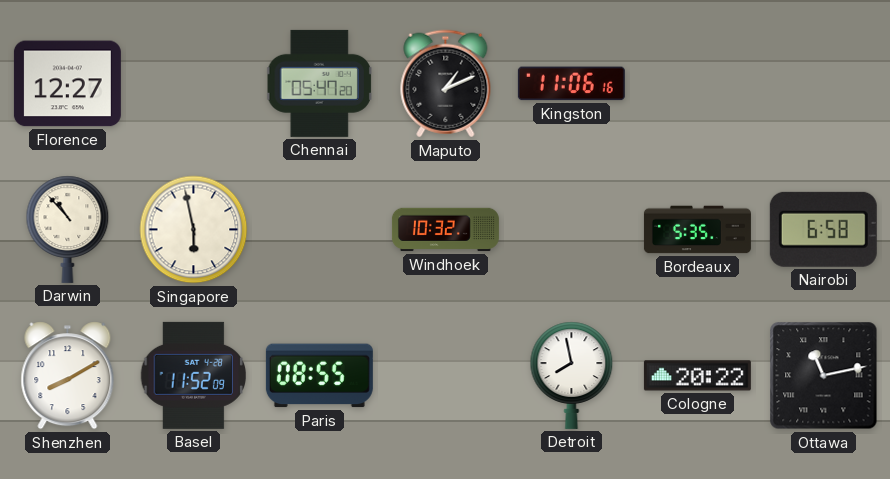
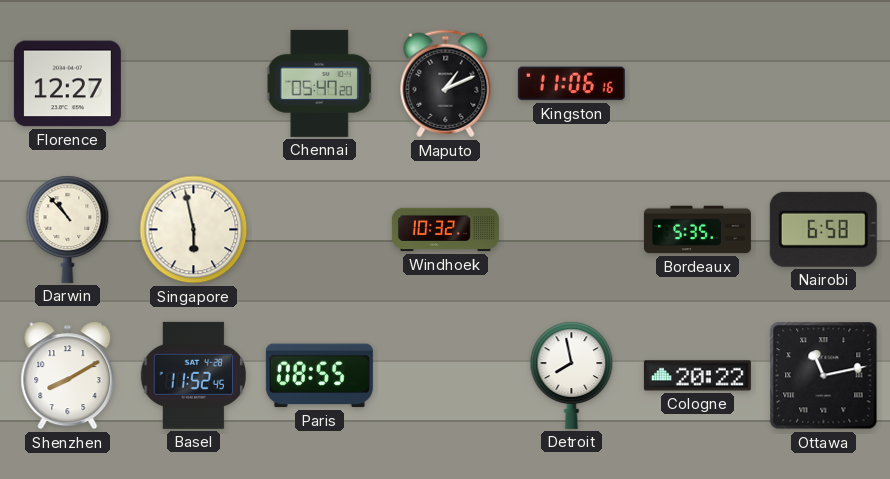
Basel: 11:52:09 -> 11:52:45
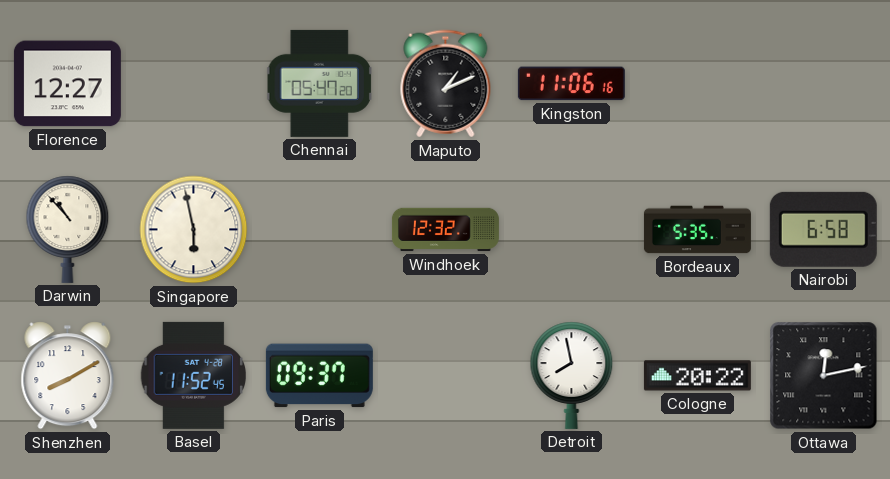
Windhoek: 10:32 -> 12:32
Paris: 08:55 -> 09:37
Ottawa: 11:13 -> 12:13
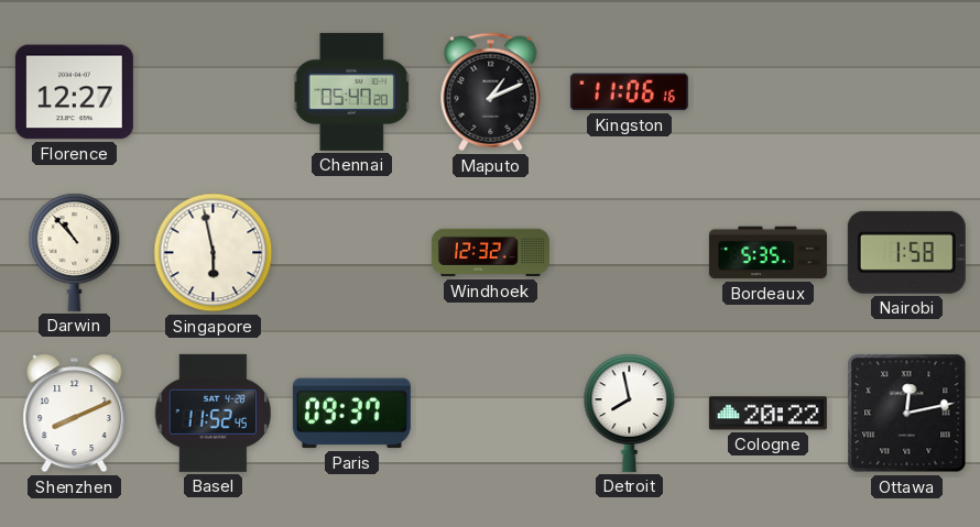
Nairobi: 6:58 -> 1:58
Shenzhen: 8:10 -> 8:11
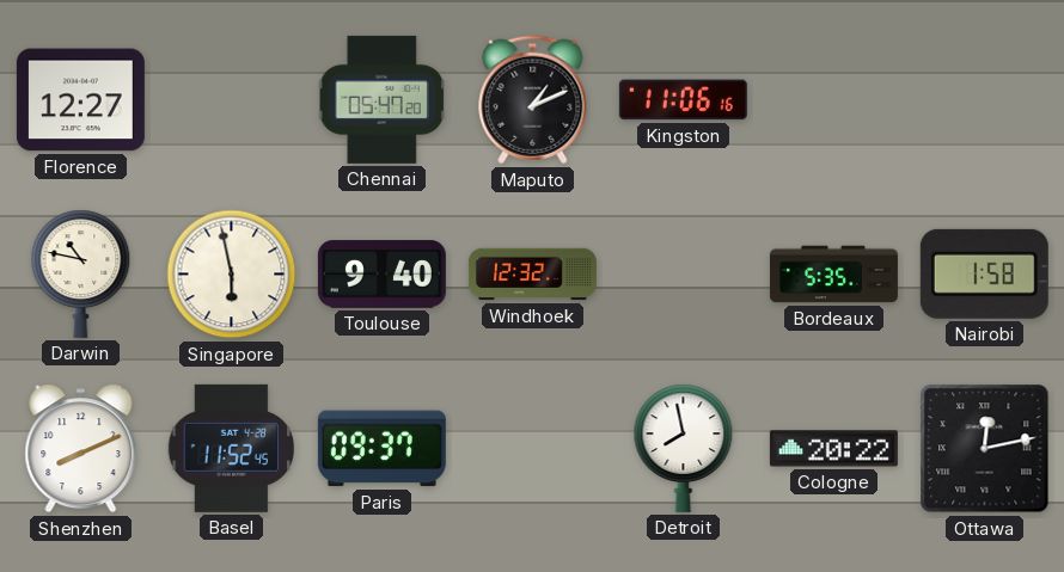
Darwin: 10:53 -> 10:47
Toulouse: none -> 9:40
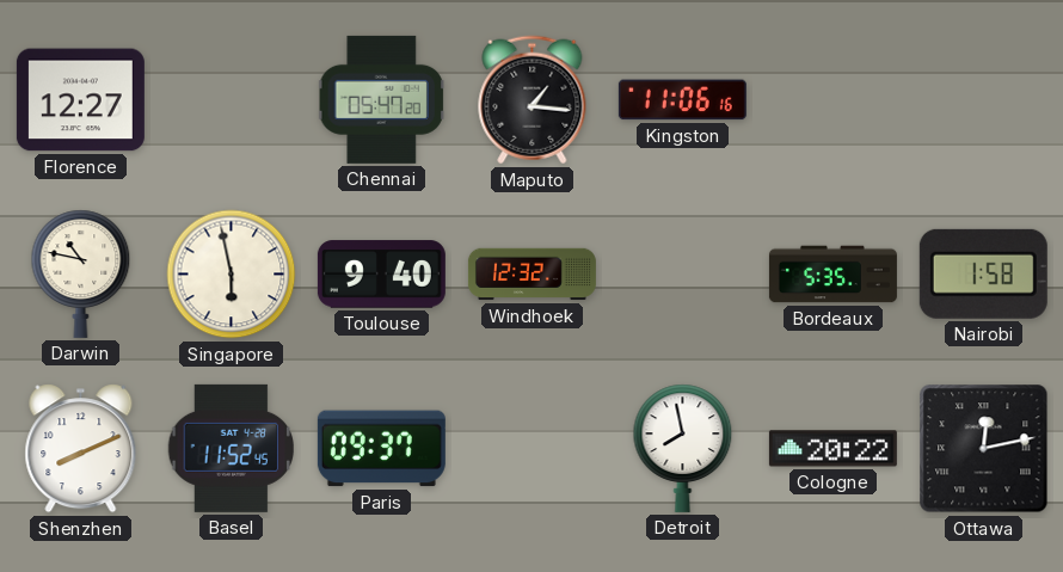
Maputo: 1:11 -> 1:16
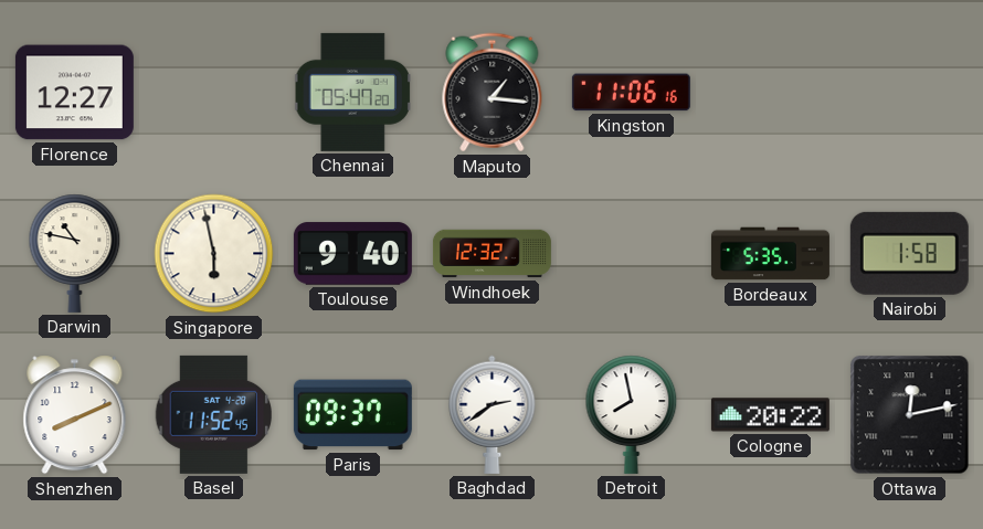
Baghdad: none -> 2:39
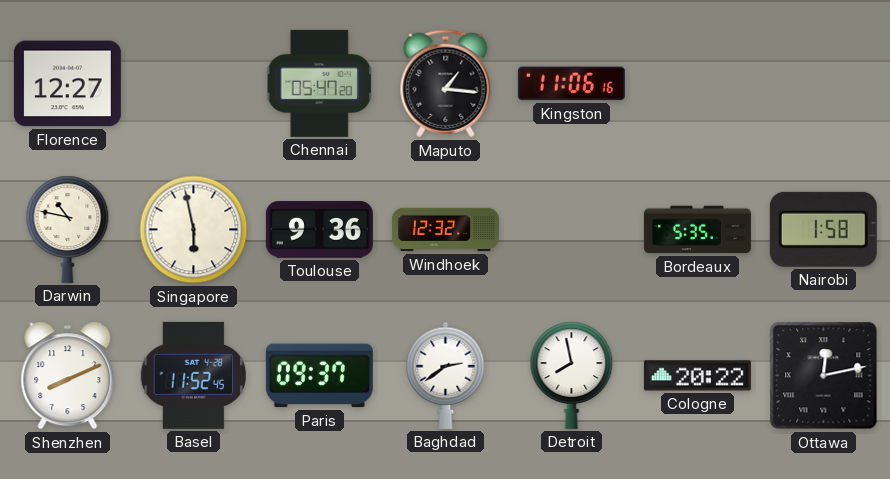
Toulouse: 9:40 -> 9:36
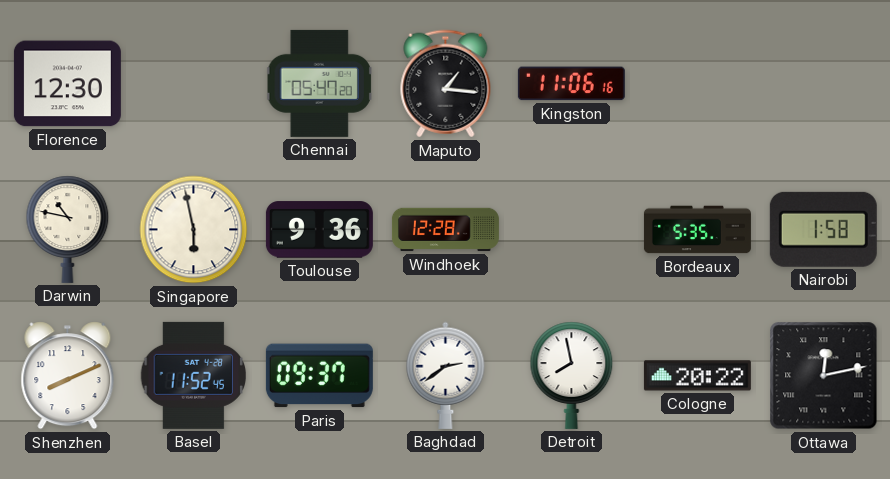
Florence: 12:27 -> 12:30
Windhoek: 12:32 -> 12:28
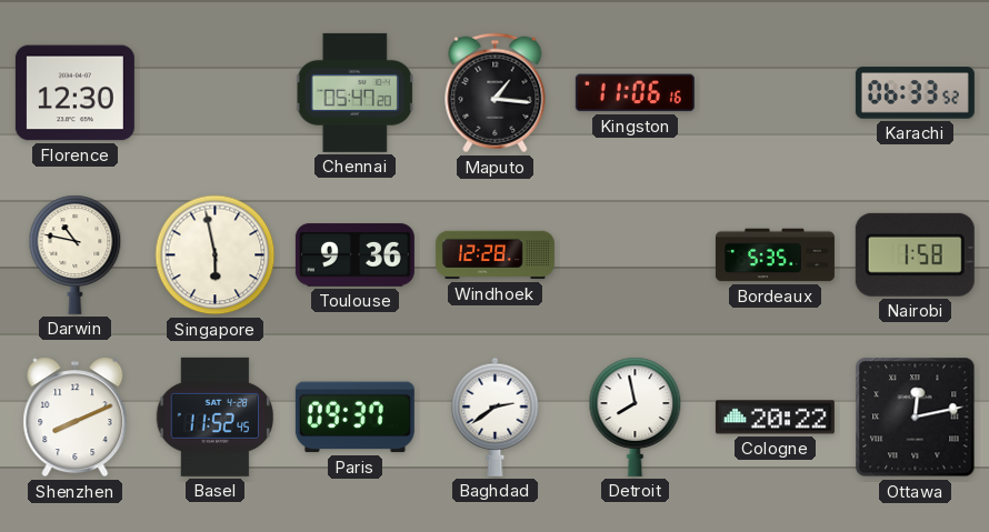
Karachi: none -> 06:33
